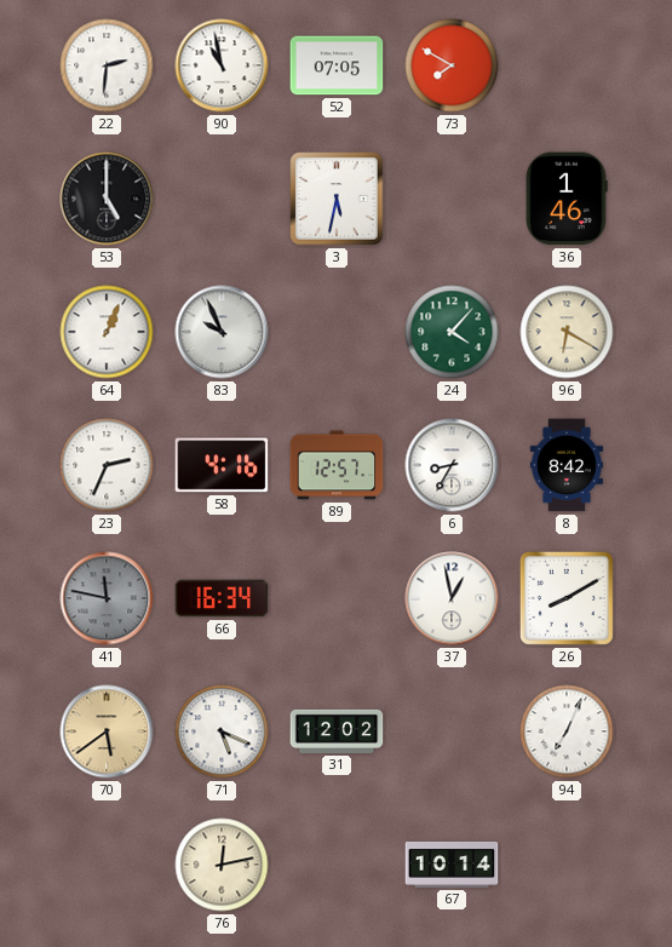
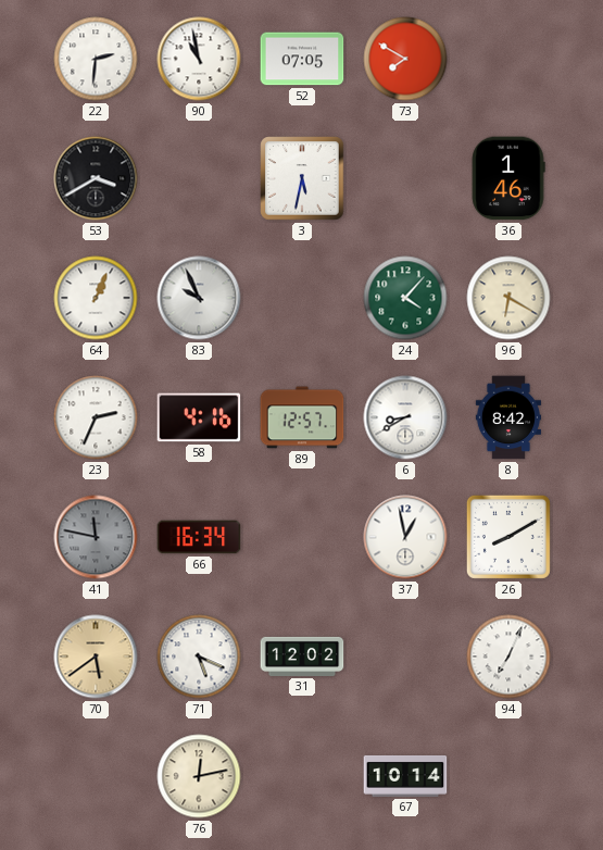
53: 5:00 -> 3:40
6: 8:35 -> 8:40
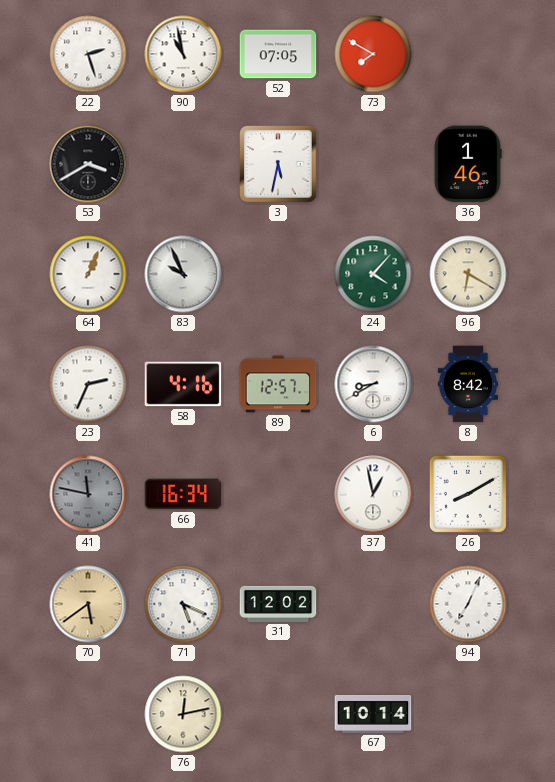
22: 2:31 -> 2:27
